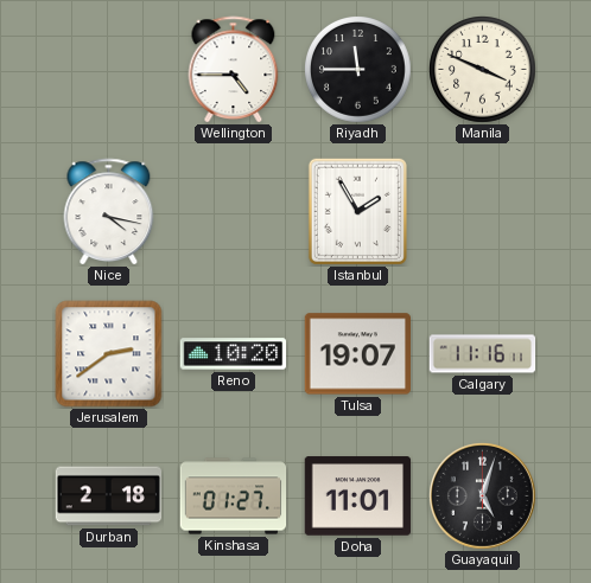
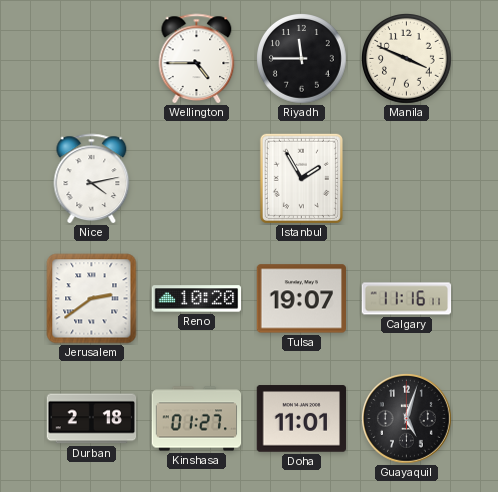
Nice: 4:17 -> 4:13
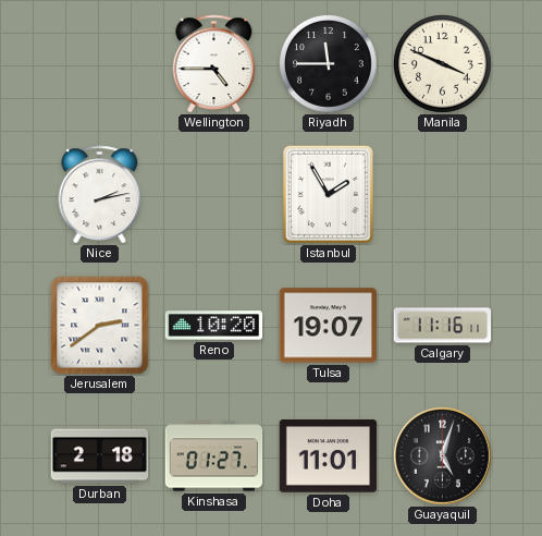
Nice: 4:13 -> 2:13
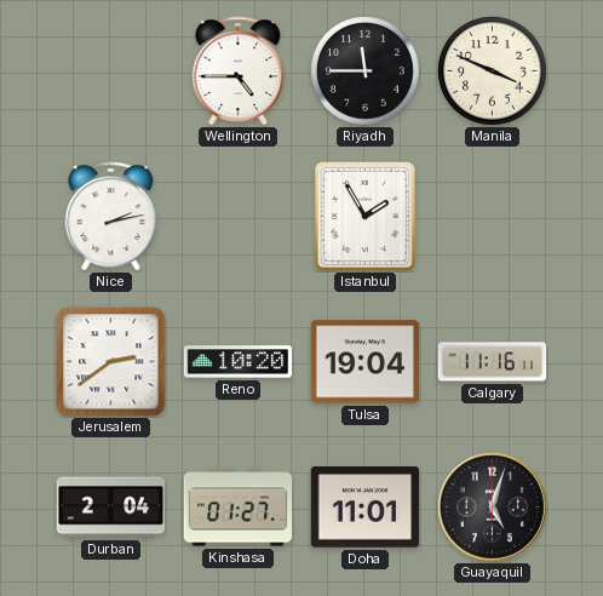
Tulsa: 19:07 -> 19:04
Durban: 2:18 -> 2:04
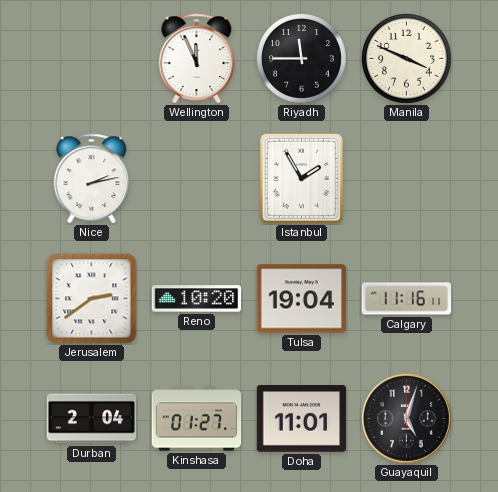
Wellington: 4:45 -> 11:56
